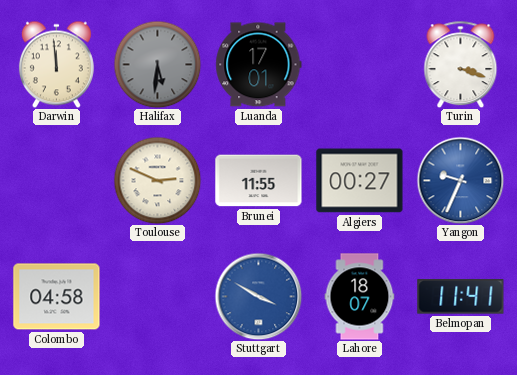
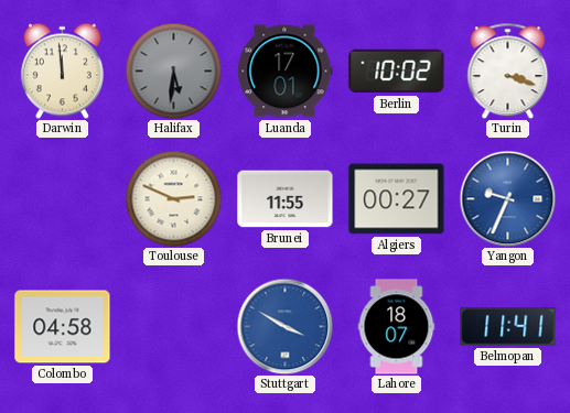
Berlin: none -> 10:02
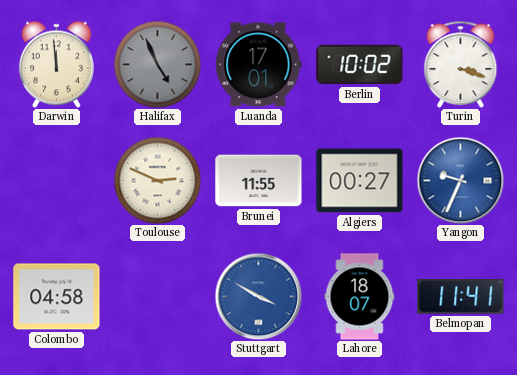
Halifax: 5:31 -> 4:56
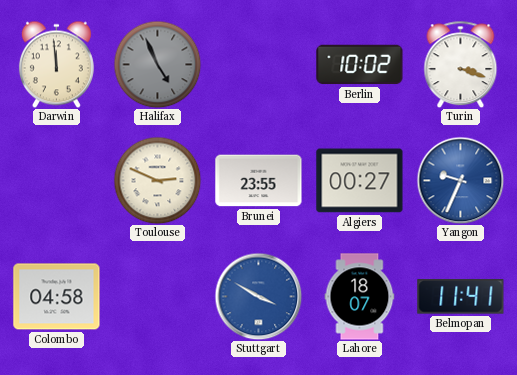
Luanda: 17:01 -> none
Brunei: 11:55 -> 23:55
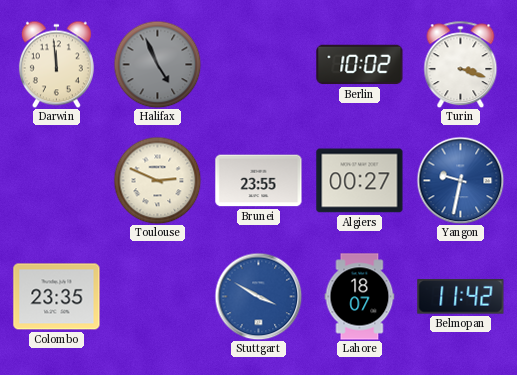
Yangon: 9:34 -> 9:32
Colombo: 04:58 -> 23:35
Belmopan: 11:41 -> 11:42
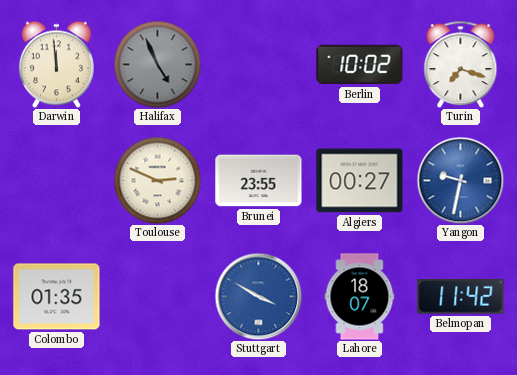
Turin: 3:18 -> 7:18
Colombo: 23:35 -> 01:35
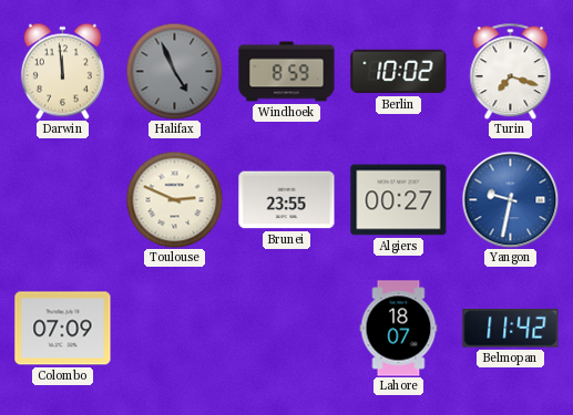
Windhoek: none -> 8:59
Colombo: 01:35 -> 07:09
Stuttgart: 3:50 -> none
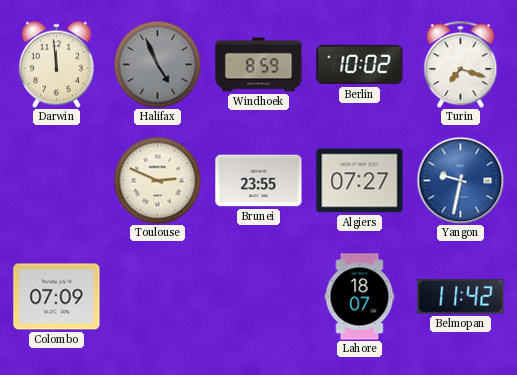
Algiers: 00:27 -> 07:27
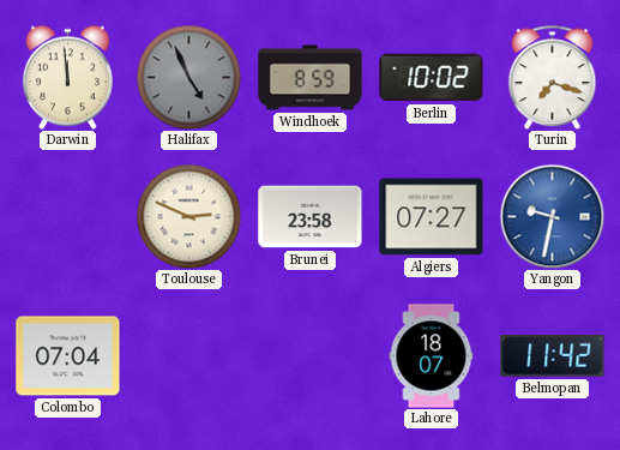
Brunei: 23:55 -> 23:58
Colombo: 07:09 -> 07:04
